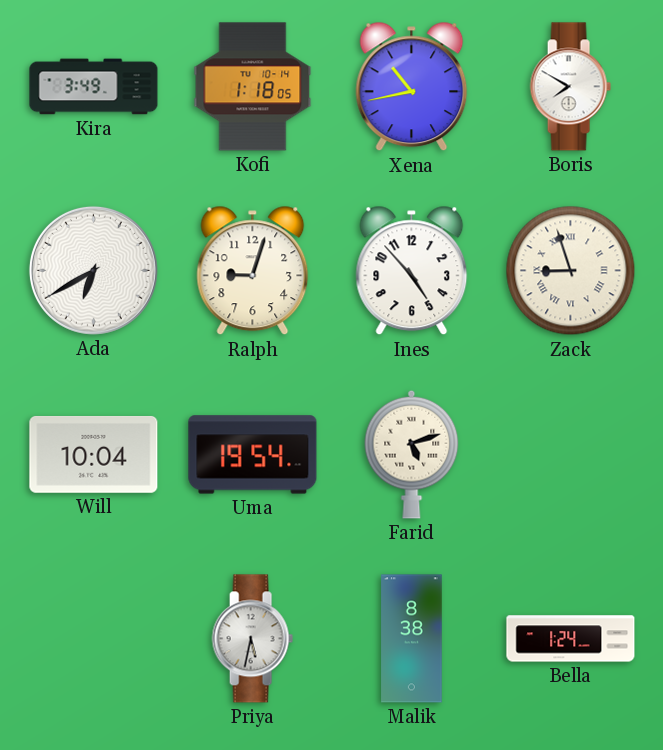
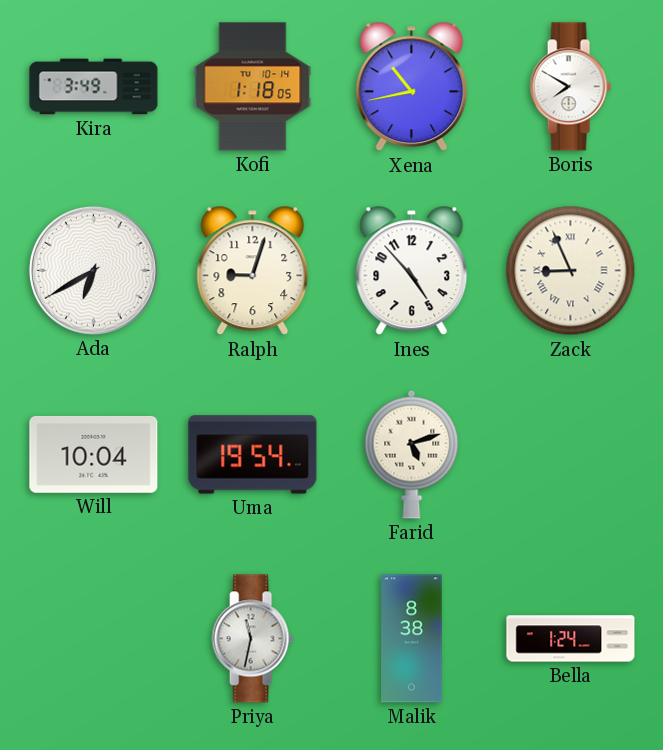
Zack: 8:57 -> 8:56
Priya: 5:32 -> 11:32
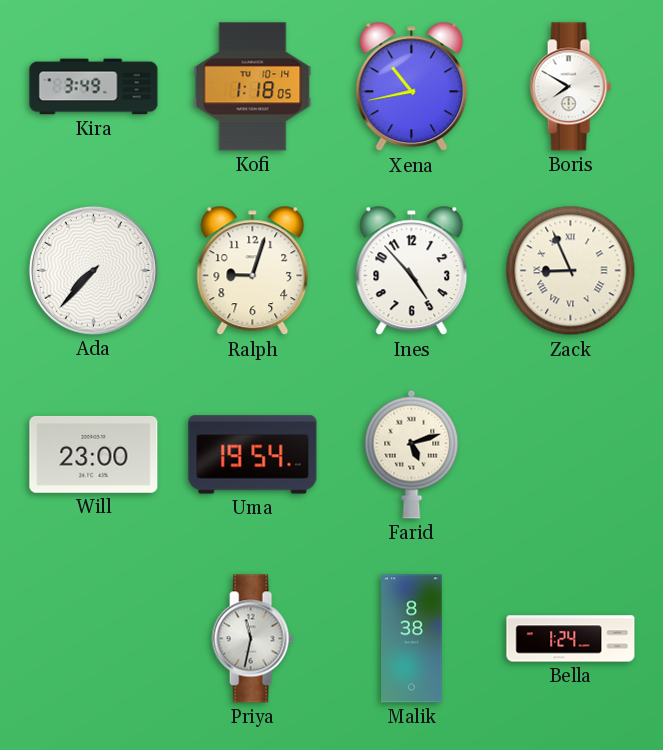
Ada: 6:40 -> 7:37
Will: 10:04 -> 23:00
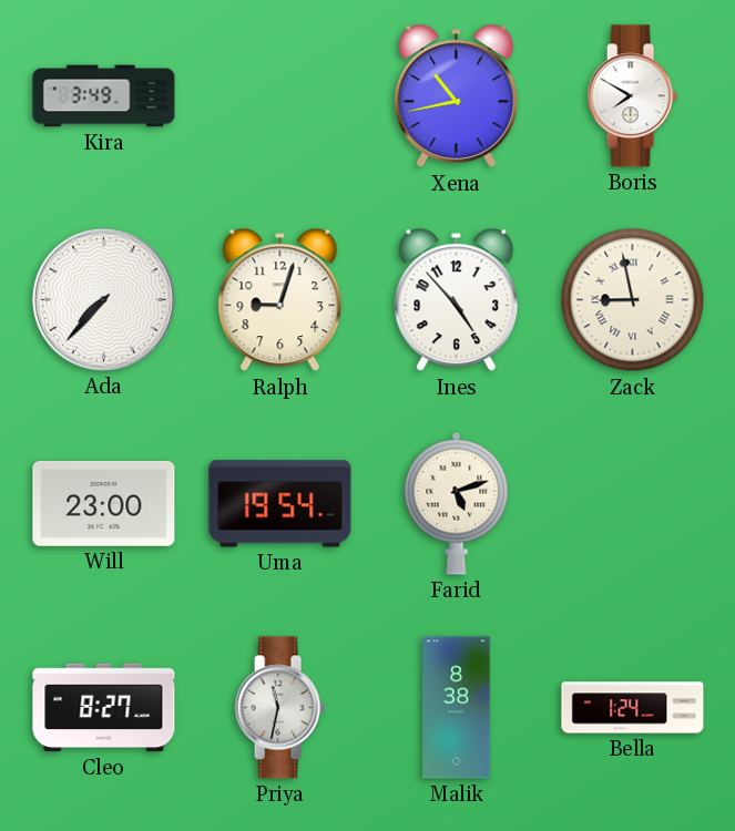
Kofi: 1:18 -> none
Zack: 8:56 -> 8:58
Cleo: none -> 8:27
